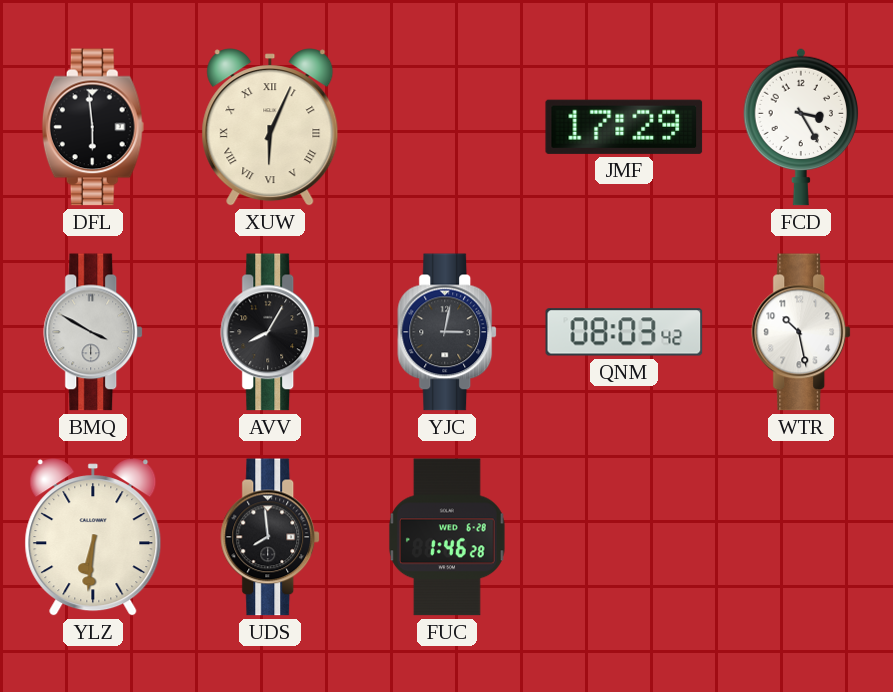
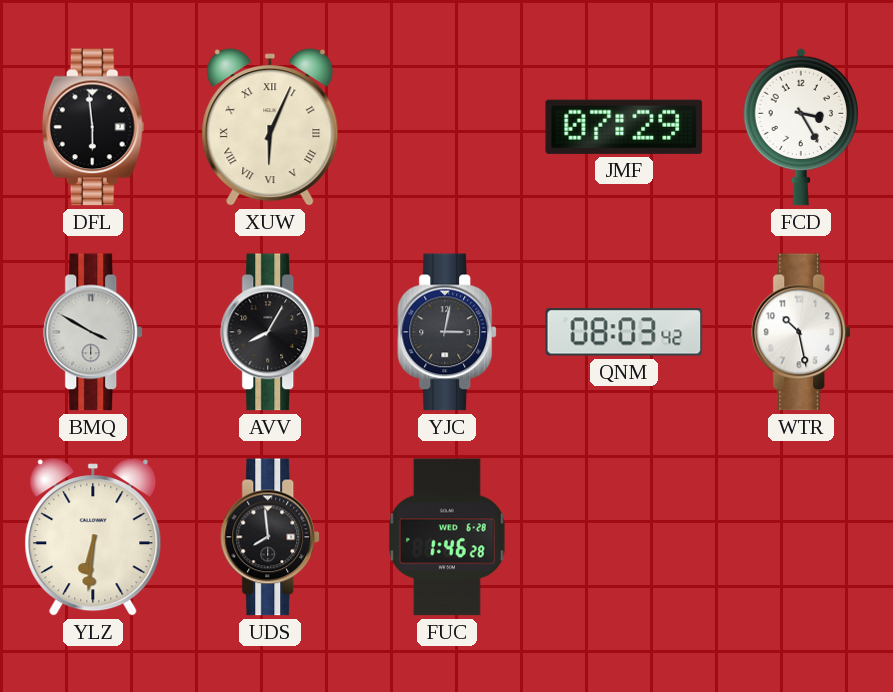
JMF: 17:29 -> 07:29
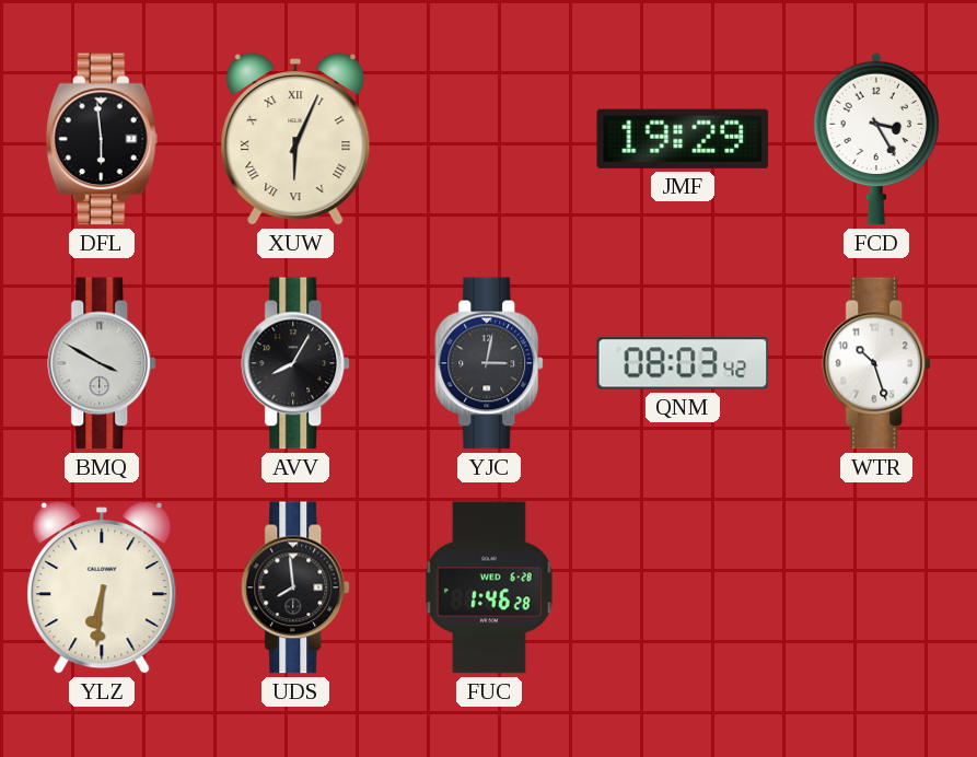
JMF: 07:29 -> 19:29
WTR: 10:28 -> 10:27
